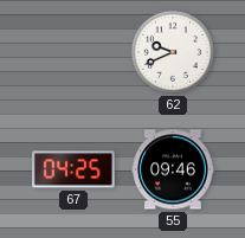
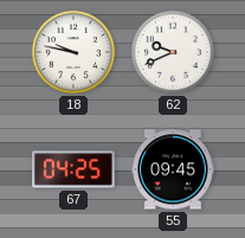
18: none -> 9:47
55: 09:46 -> 09:45
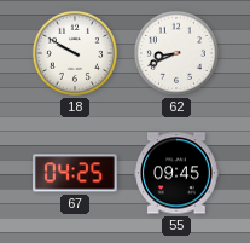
18: 9:47 -> 9:50
62: 9:41 -> 8:41
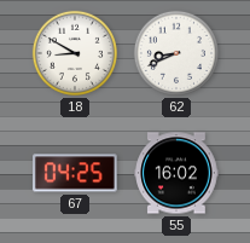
18: 9:50 -> 8:50
55: 09:45 -> 16:02
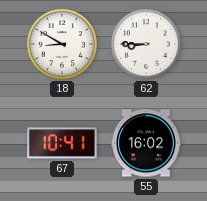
62: 8:41 -> 8:45
67: 04:25 -> 10:41
